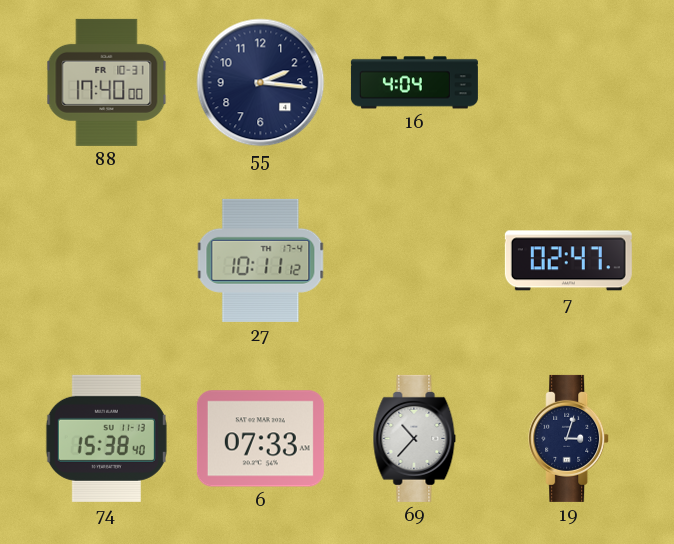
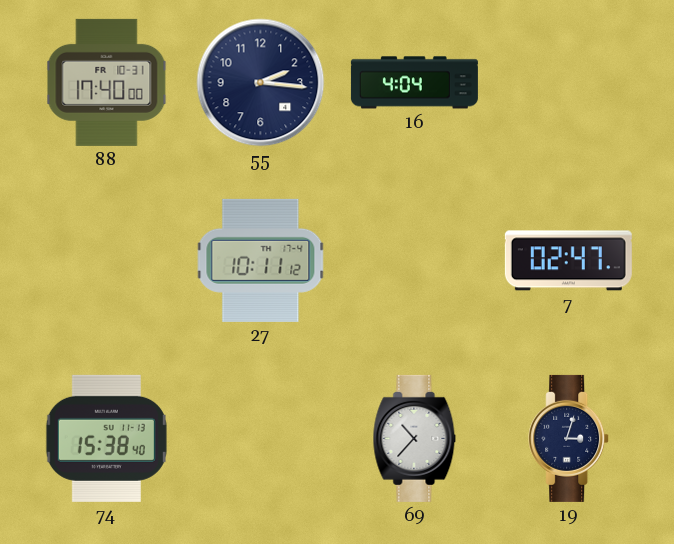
6: 07:33 -> none
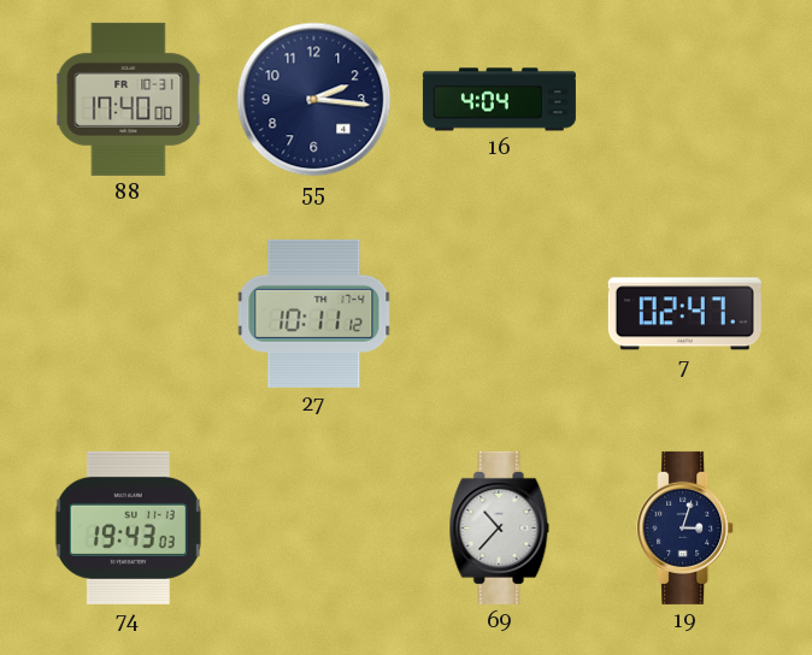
74: 15:38 -> 19:43
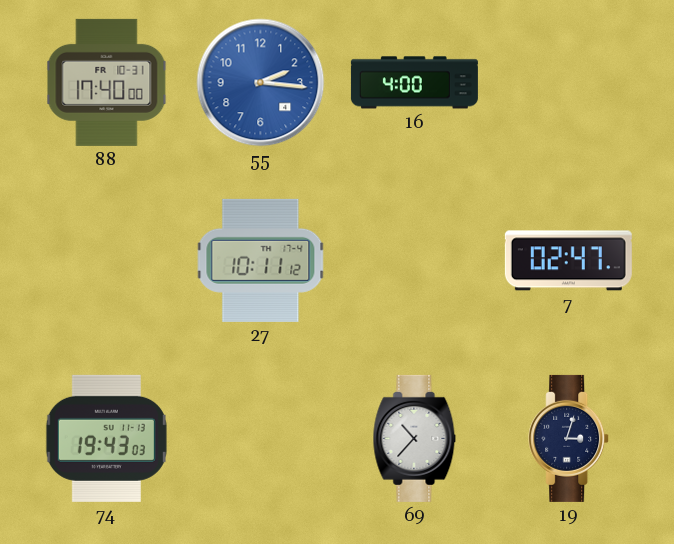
55 dial: navy -> blue
16: 4:04 -> 4:00
